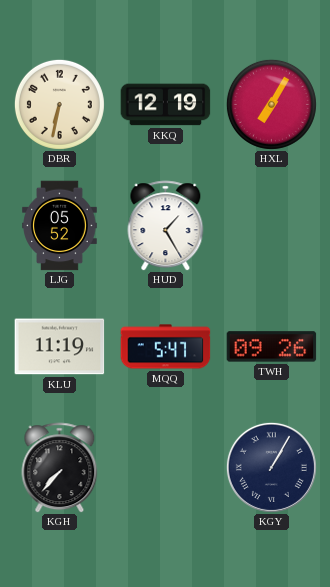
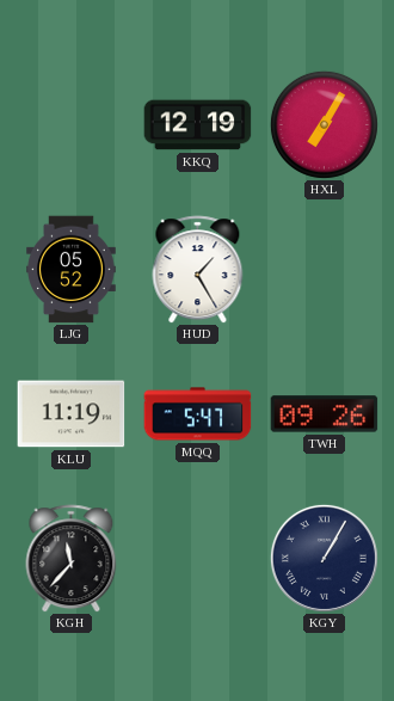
DBR: 6:32 -> none
KGH: 7:37 -> 11:37
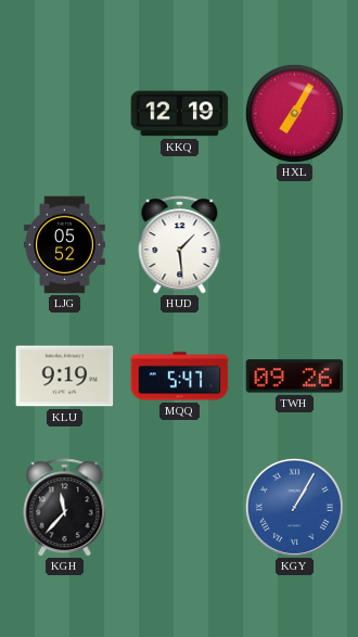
HUD: 1:25 -> 1:29
KLU: 11:19 -> 9:19
KGY dial: navy -> blue
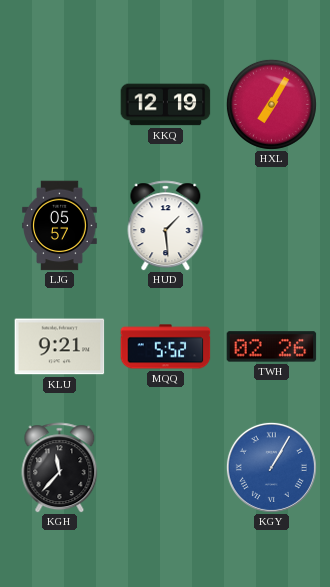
LJG: 05:52 -> 05:57
KLU: 9:19 -> 9:21
MQQ: 5:47 -> 5:52
TWH: 09:26 -> 02:26
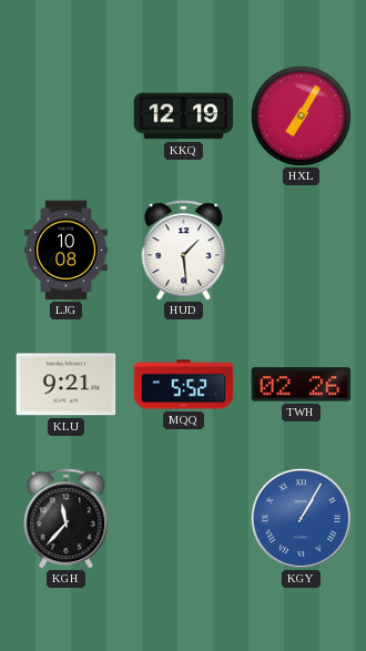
LJG: 05:57 -> 10:08
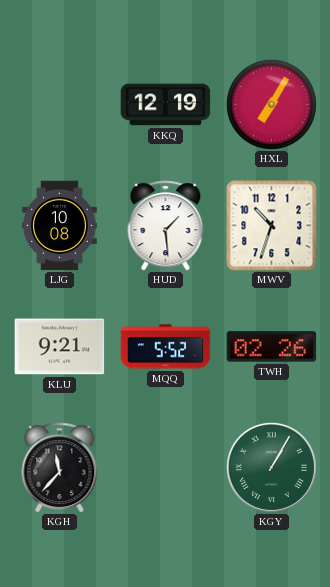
MWV: none -> 10:33
KGY dial: blue -> green
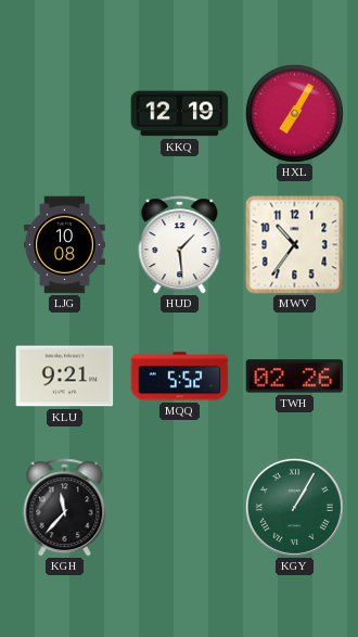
MWV: 10:33 -> 10:36
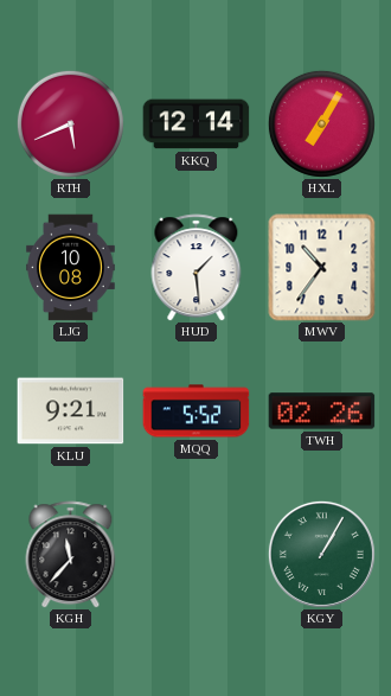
RTH: none -> 5:41
KKQ: 12:19 -> 12:14
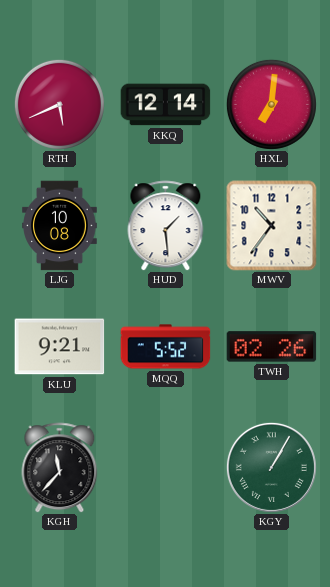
HXL: 7:05 -> 7:01
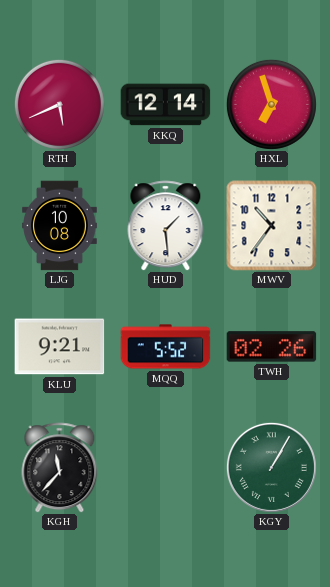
HXL: 7:01 -> 6:57
